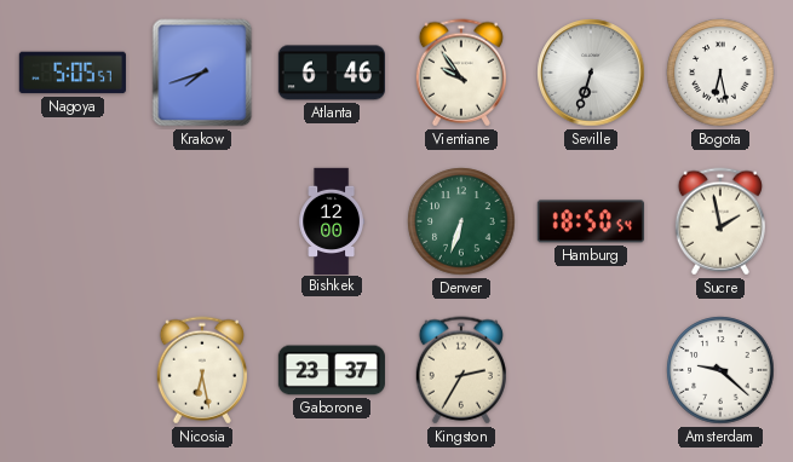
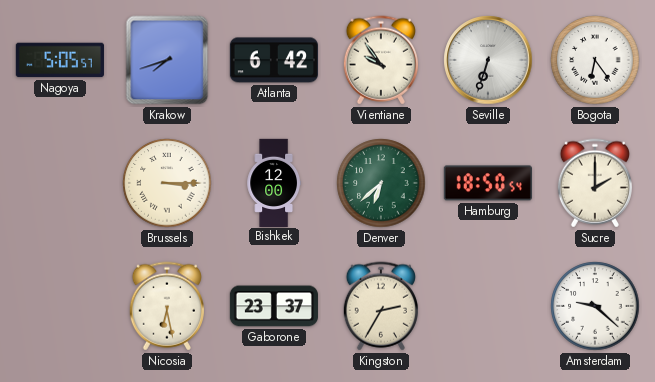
Atlanta: 6:46 -> 6:42
Bogota: 6:28 -> 6:24
Brussels: none -> 3:15
Denver: 6:33 -> 6:38
Sucre: 1:58 -> 2:00
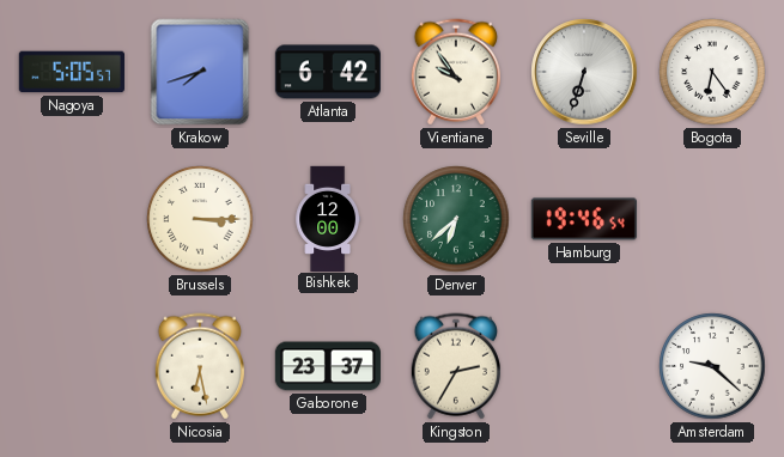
Hamburg: 18:50 -> 19:46
Sucre: 2:00 -> none
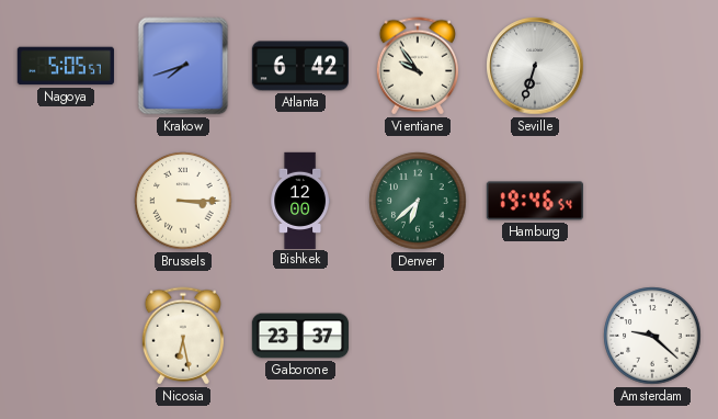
Bogota: 6:24 -> none
Kingston: 2:35 -> none
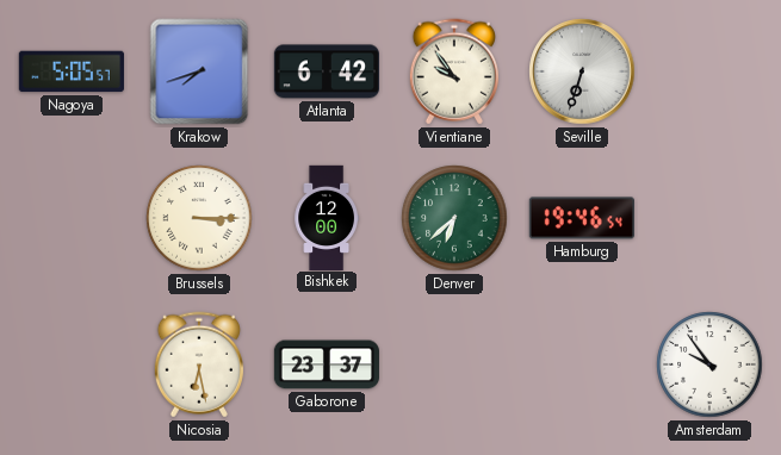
Amsterdam: 9:22 -> 9:54
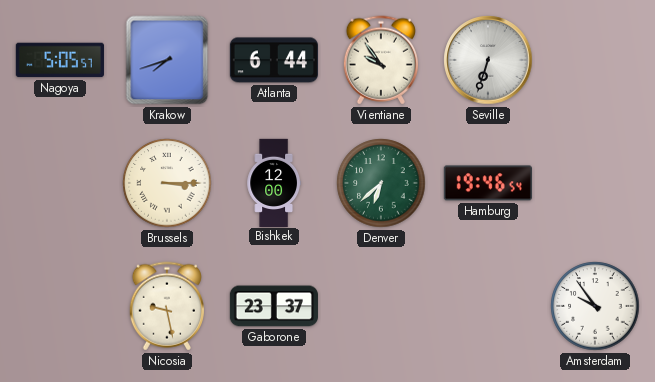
Atlanta: 6:42 -> 6:44
Nicosia: 6:28 -> 9:28
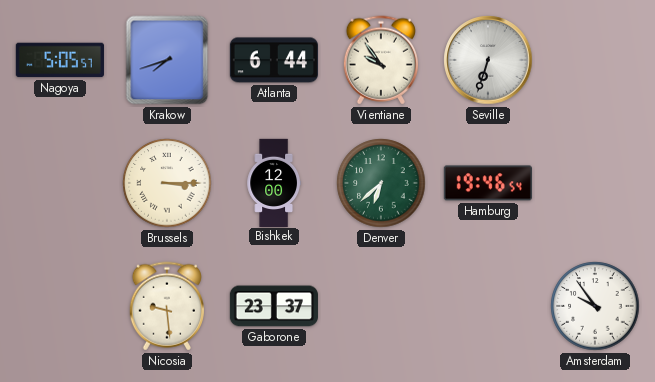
Nicosia: 9:28 -> 9:29
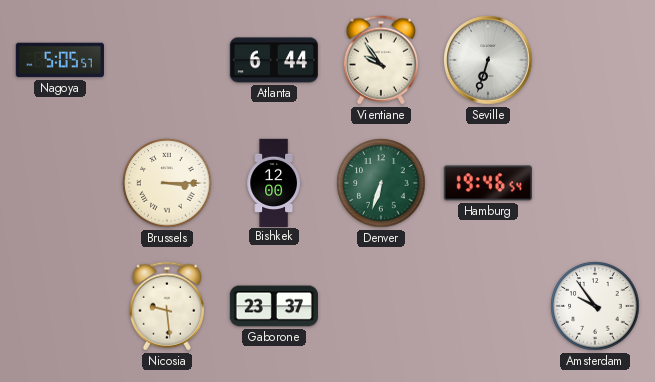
Krakow: 7:42 -> none
Denver: 6:38 -> 6:33
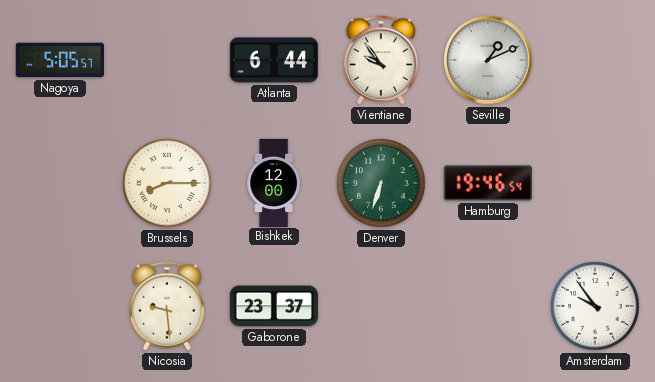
Seville: 6:33 -> 1:11
Brussels: 3:15 -> 8:15
